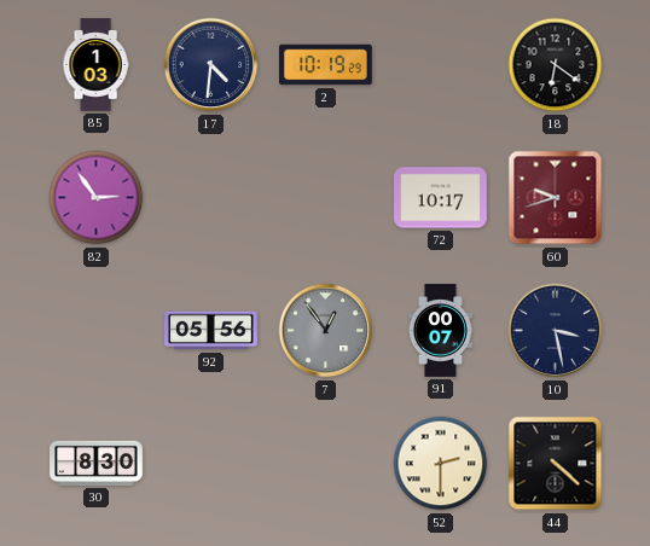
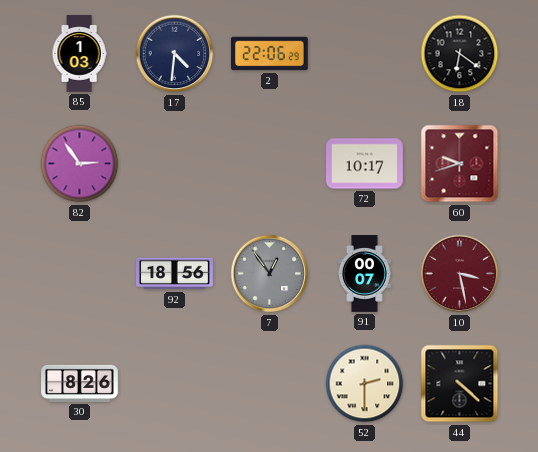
2: 10:19 -> 22:06
92: 05:56 -> 18:56
10 dial: navy -> burgundy
30: 8:30 -> 8:26
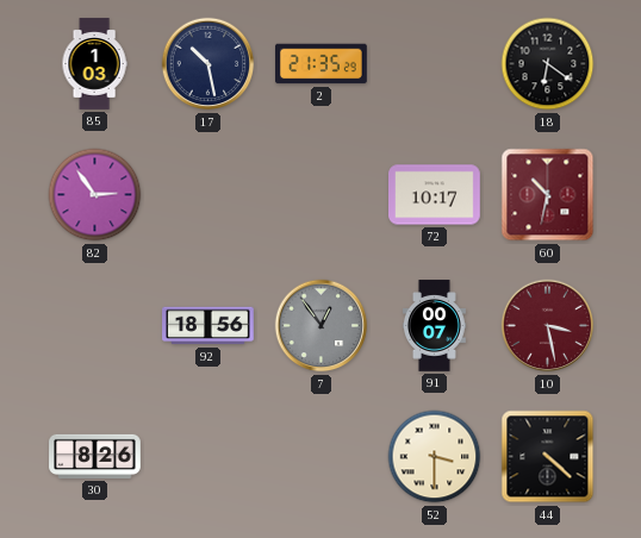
17: 4:31 -> 10:28
2: 22:06 -> 21:35
60: 9:42 -> 10:32
52: 2:30 -> 3:30
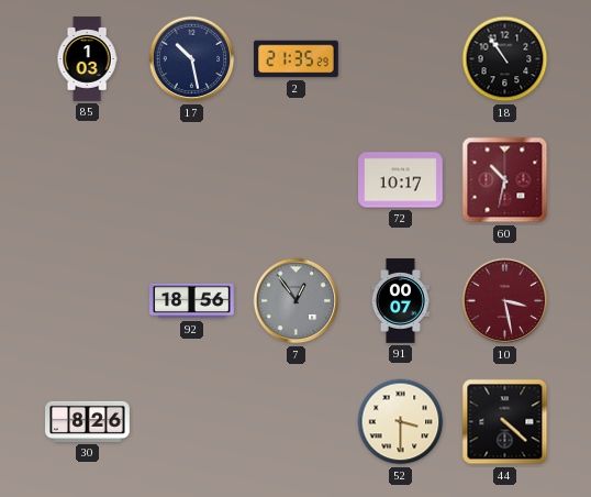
18: 6:21 -> 10:54
82: 2:54 -> none
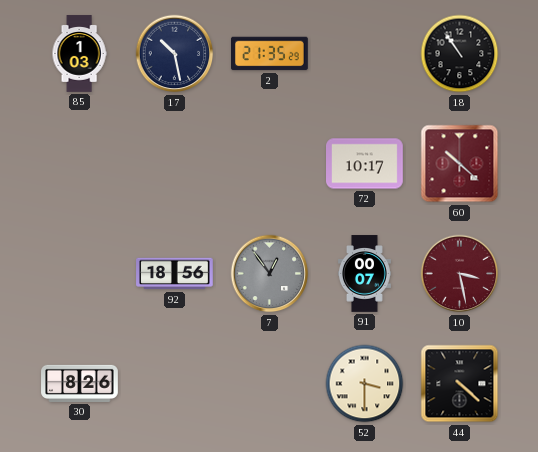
60: 10:32 -> 10:22
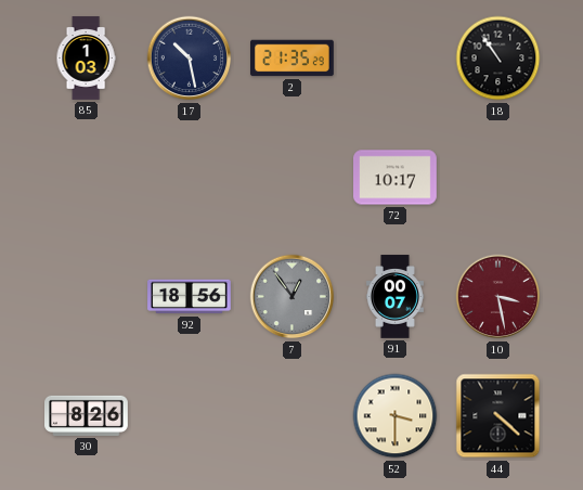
60: 10:22 -> none
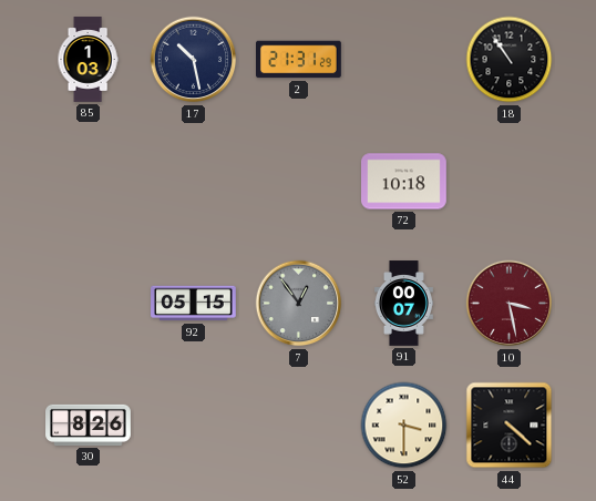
2: 21:35 -> 21:31
72: 10:17 -> 10:18
92: 18:56 -> 05:15
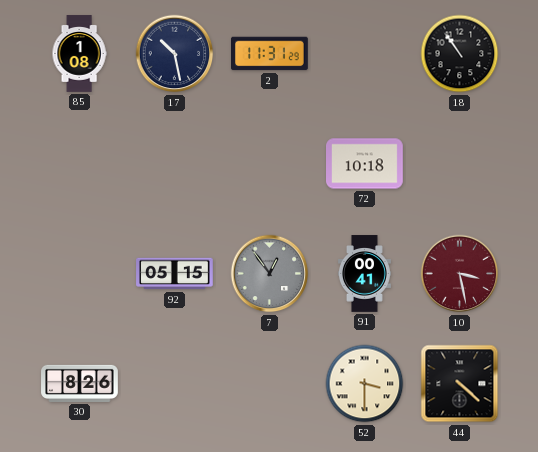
85: 1:03 -> 1:08
2: 21:31 -> 11:31
91: 00:07 -> 00:41
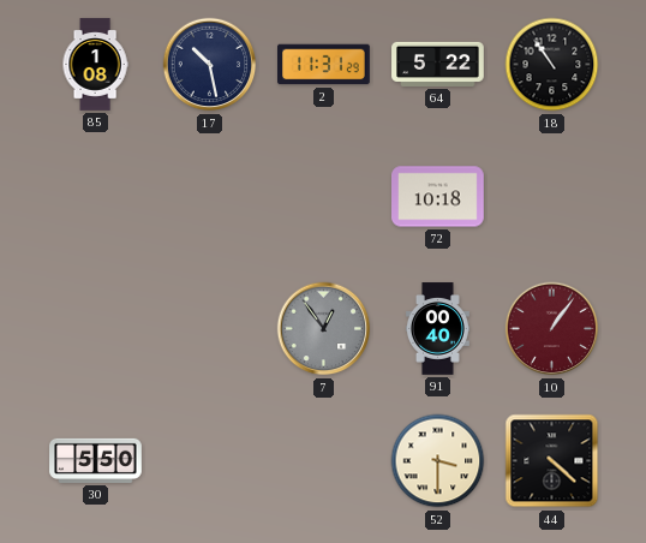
64: none -> 5:22
92: 05:15 -> none
91: 00:41 -> 00:40
10: 3:28 -> 1:06
30: 8:26 -> 5:50
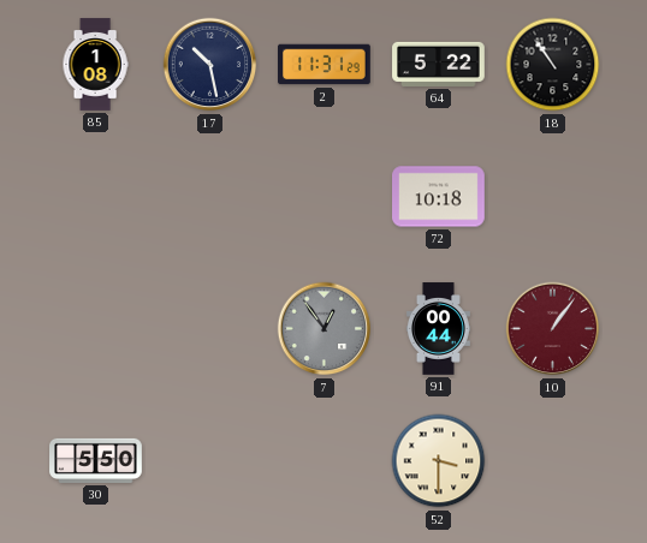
91: 00:40 -> 00:44
44: 4:22 -> none
